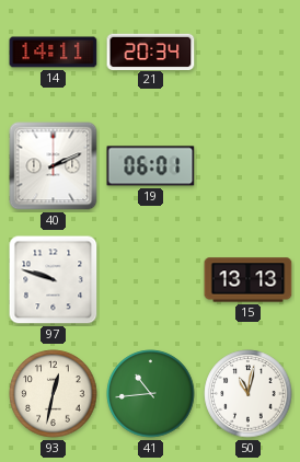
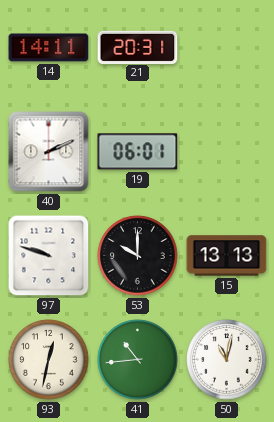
21: 20:34 -> 20:31
53: none -> 10:00
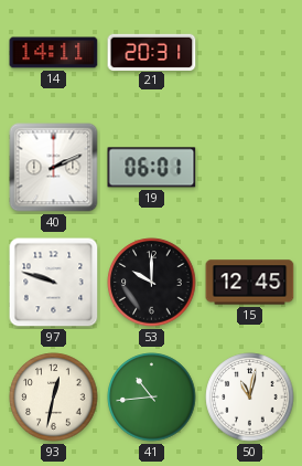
15: 13:13 -> 12:45
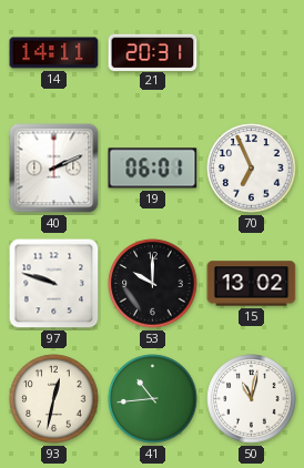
70: none -> 6:56
15: 12:45 -> 13:02
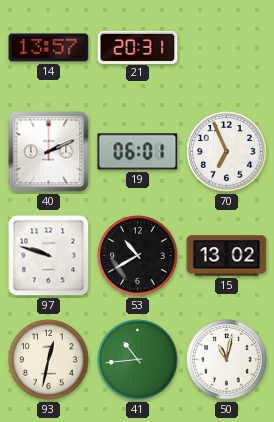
14: 14:11 -> 13:57
53: 10:00 -> 10:40
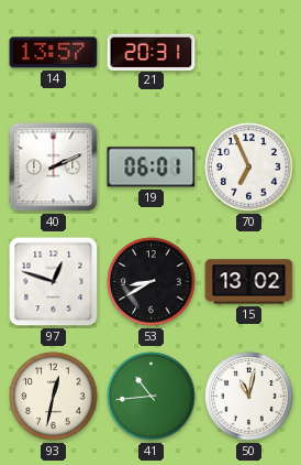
97: 9:48 -> 12:48
53: 10:40 -> 8:40
